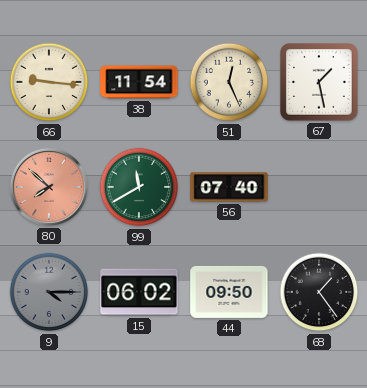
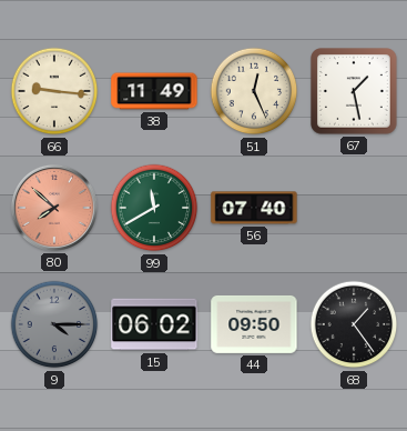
38: 11:54 -> 11:49
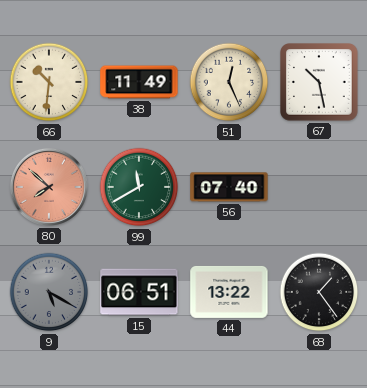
66: 9:16 -> 10:31
67: 1:28 -> 10:28
9: 4:15 -> 5:20
15: 06:02 -> 06:51
44: 09:50 -> 13:22
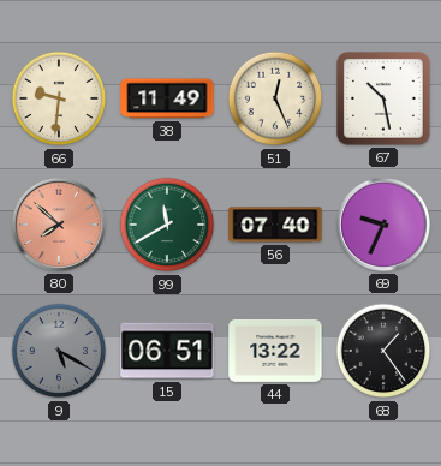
66: 10:31 -> 9:31
69: none -> 9:34
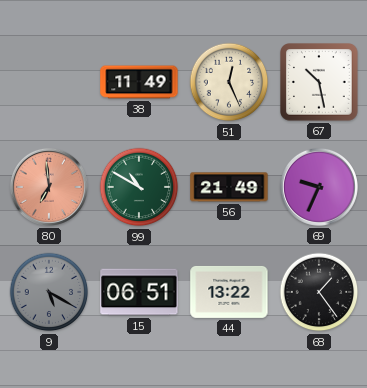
66: 9:31 -> none
80: 7:52 -> 6:59
99: 11:40 -> 10:50
56: 07:40 -> 21:49
